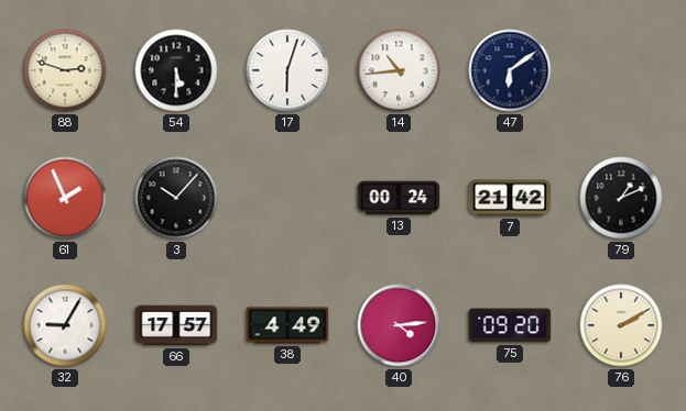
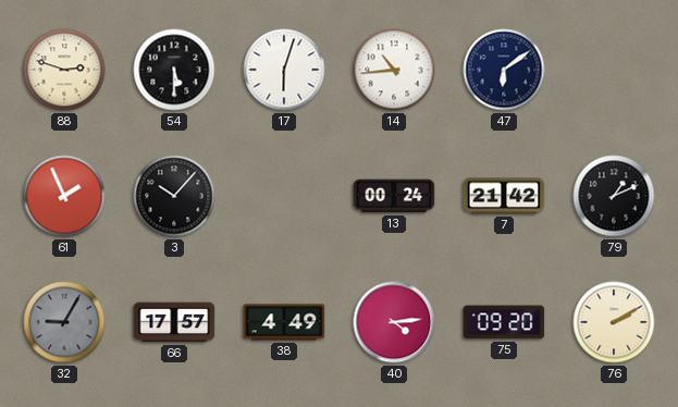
32 dial: white -> grey
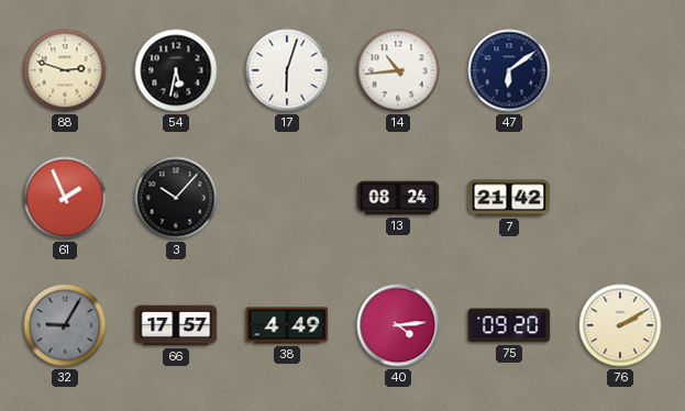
54: 5:30 -> 5:32
13: 00:24 -> 08:24
79: 1:11 -> none
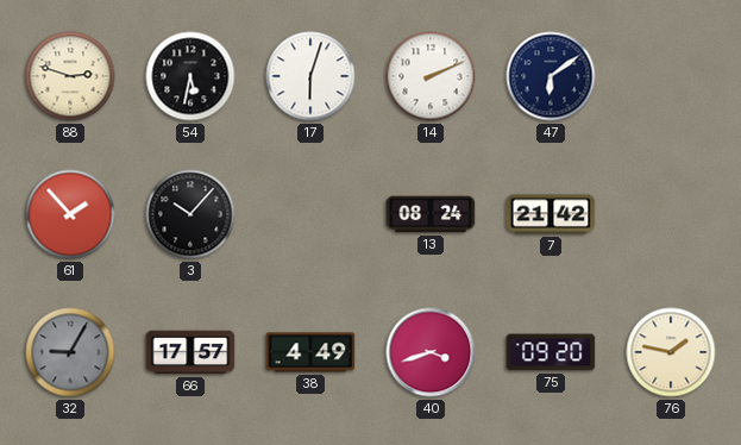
14: 10:44 -> 2:11
61: 1:56 -> 1:53
40: 4:14 -> 3:42
76: 2:10 -> 1:47
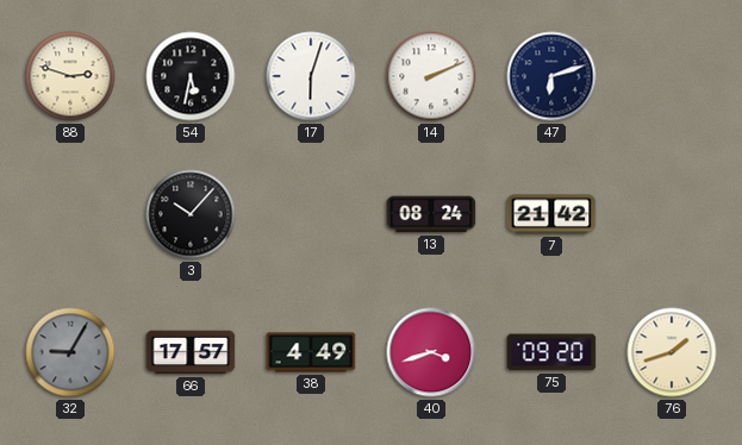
47: 6:09 -> 6:12
61: 1:53 -> none
76: 1:47 -> 1:42
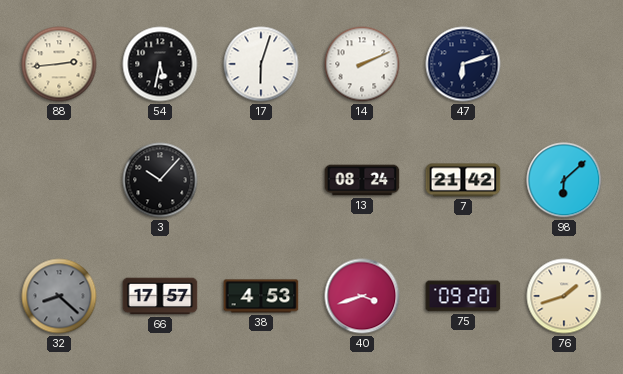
88: 2:48 -> 2:44
98: none -> 6:08
32: 9:05 -> 8:22
38: 4:49 -> 4:53
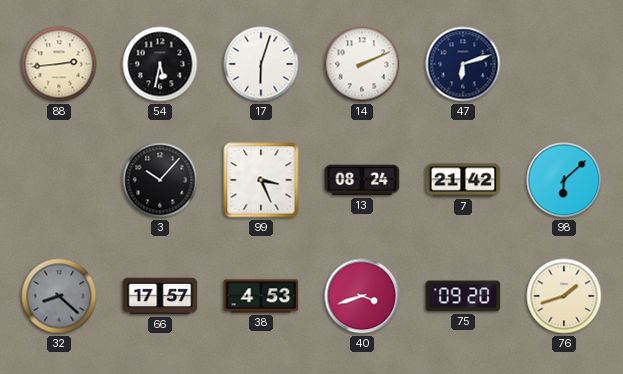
99: none -> 3:26
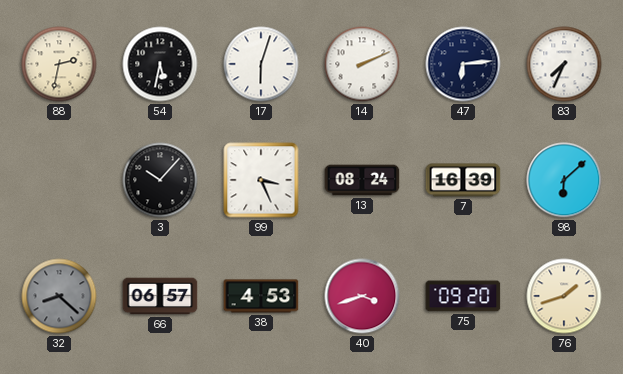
88: 2:44 -> 2:32
47: 6:12 -> 6:14
83: none -> 7:34
7: 21:42 -> 16:39
66: 17:57 -> 06:57
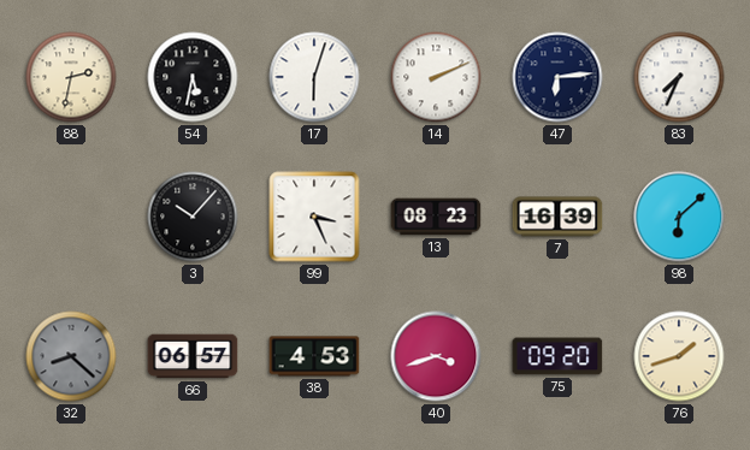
13: 08:24 -> 08:23
